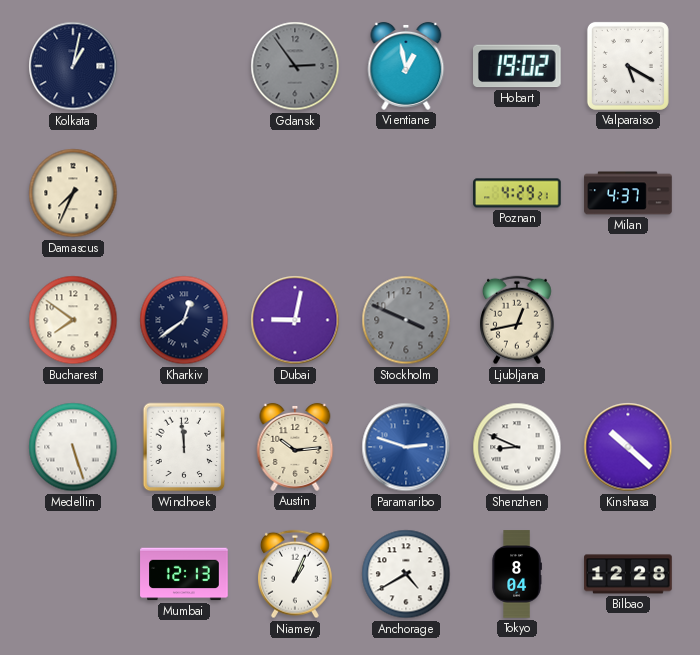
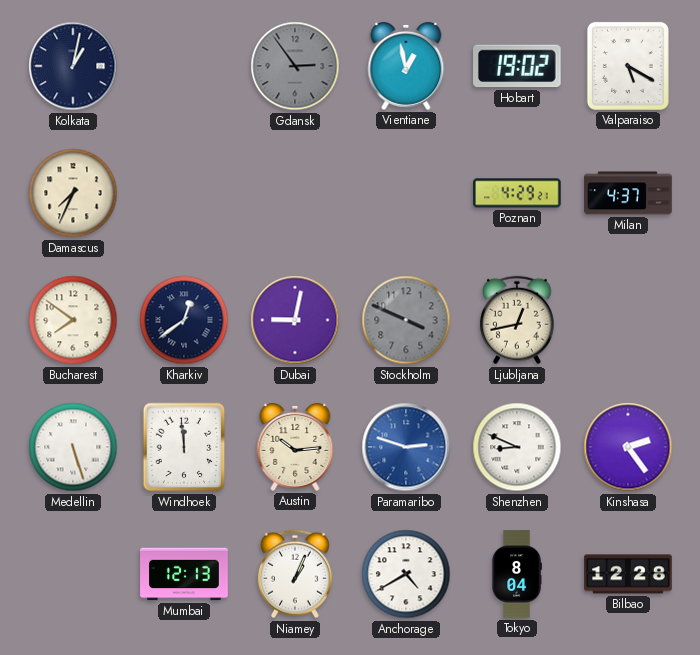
Kinshasa: 10:22 -> 2:24
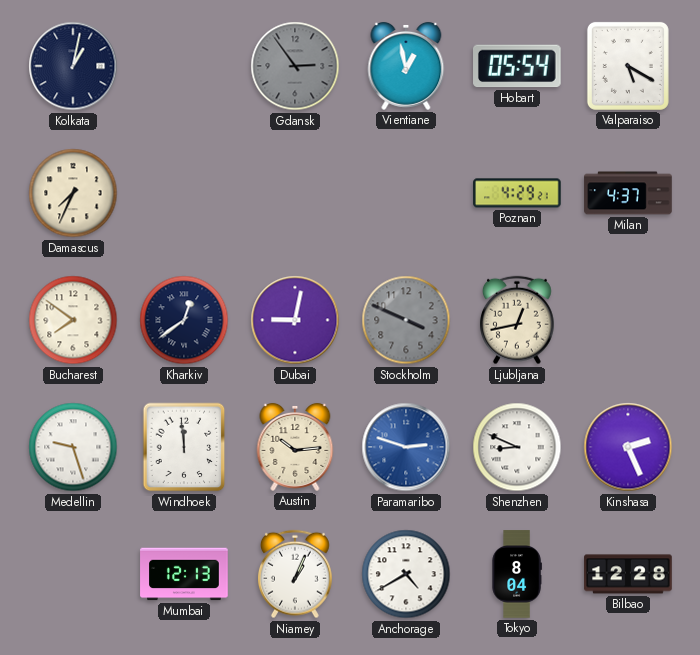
Hobart: 19:02 -> 05:54
Medellin: 5:27 -> 9:27
Kinshasa: 2:24 -> 2:26
